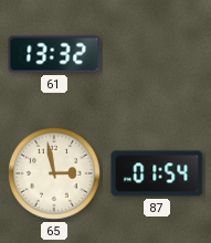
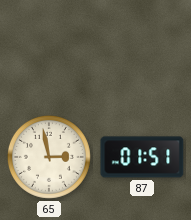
61: 13:32 -> none
87: 01:54 -> 01:51
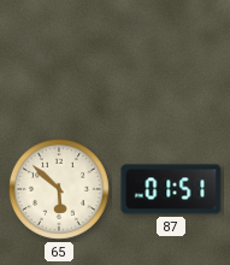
65: 2:58 -> 5:52
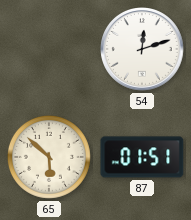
54: none -> 12:12
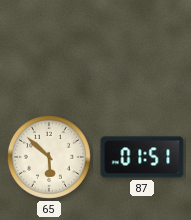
54: 12:12 -> none
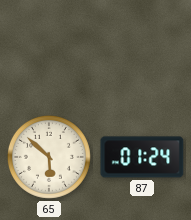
87: 01:51 -> 01:24
